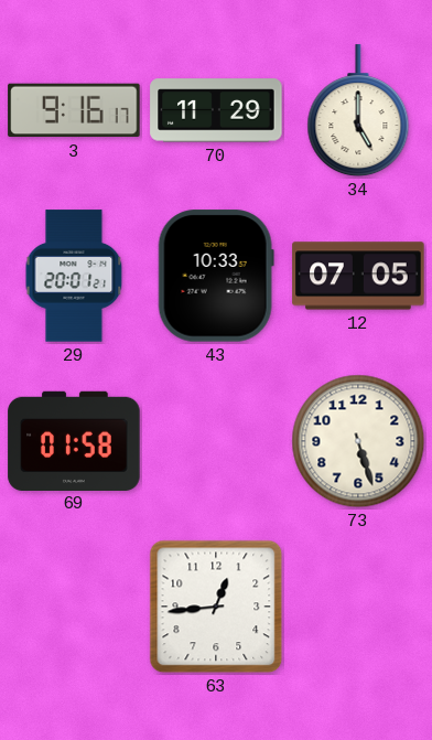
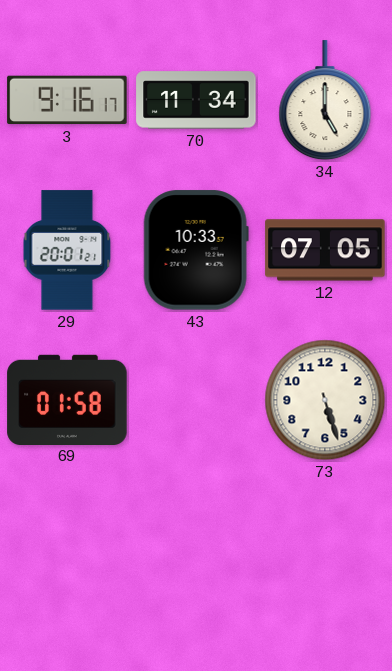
70: 11:29 -> 11:34
63: 12:44 -> none
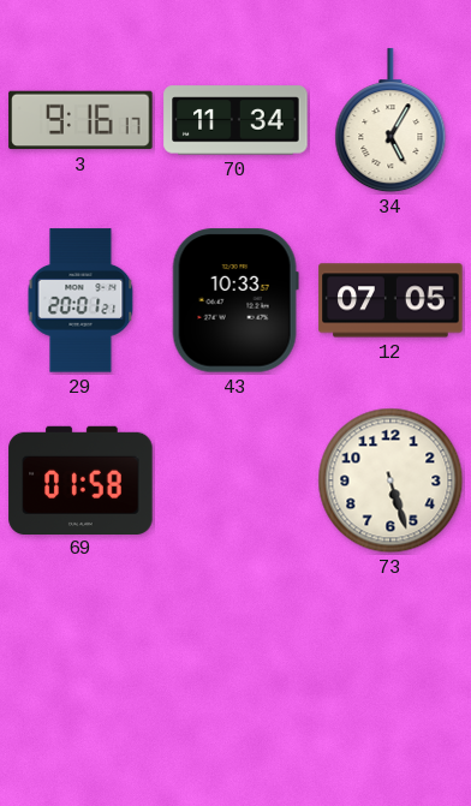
34: 5:00 -> 5:05
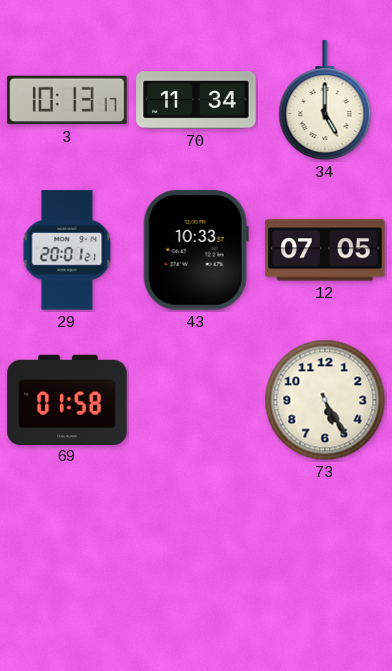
3: 9:16 -> 10:13
34: 5:05 -> 5:00
73: 5:27 -> 5:25
